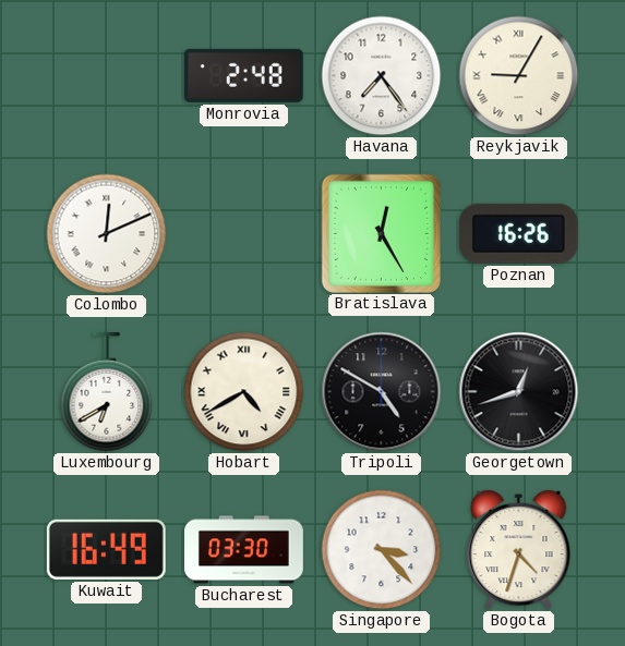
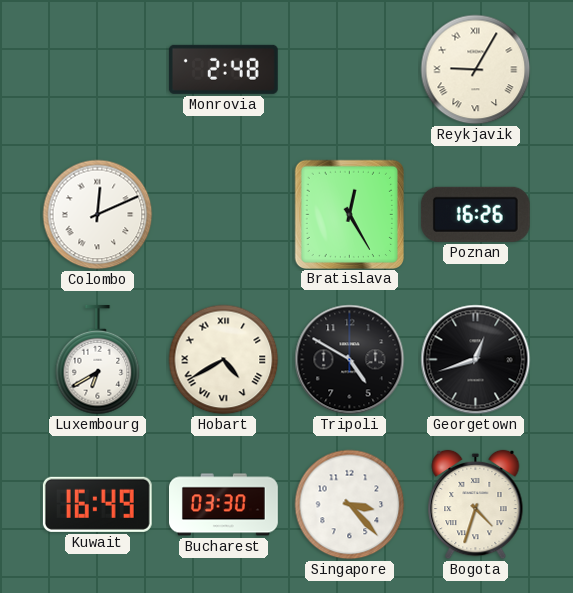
Havana: 7:24 -> none
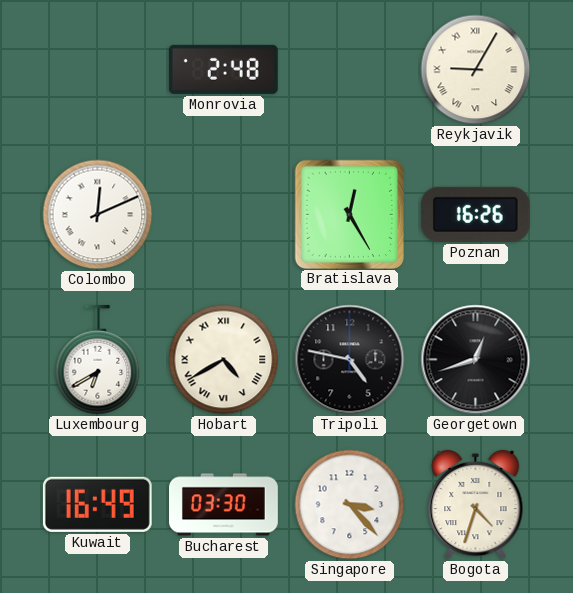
Tripoli: 4:50 -> 4:47
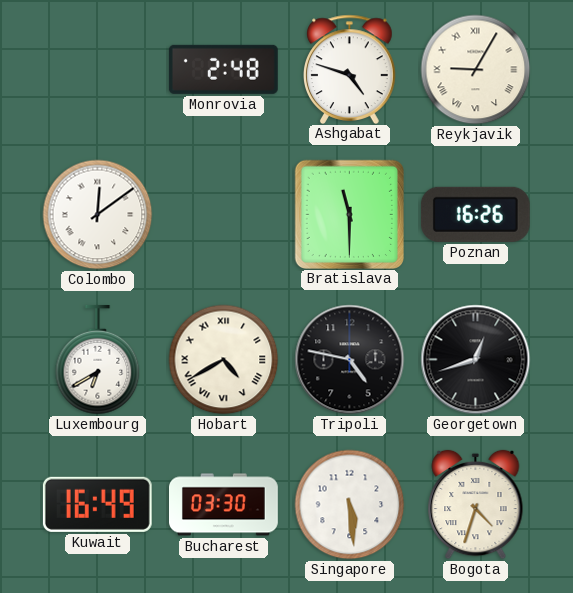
Ashgabat: none -> 4:48
Colombo: 12:11 -> 12:09
Bratislava: 12:25 -> 11:30
Singapore: 3:23 -> 5:29
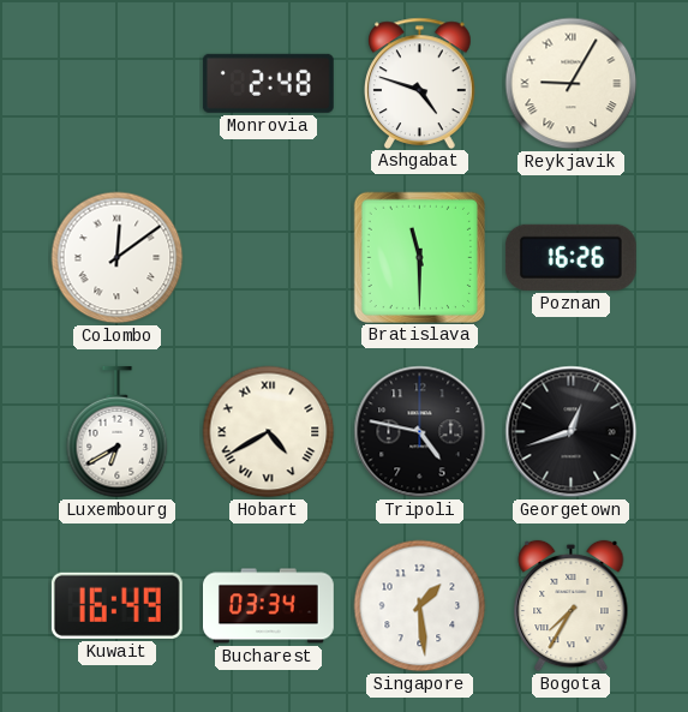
Bucharest: 03:30 -> 03:34
Singapore: 5:29 -> 1:29
Bogota: 4:33 -> 7:35
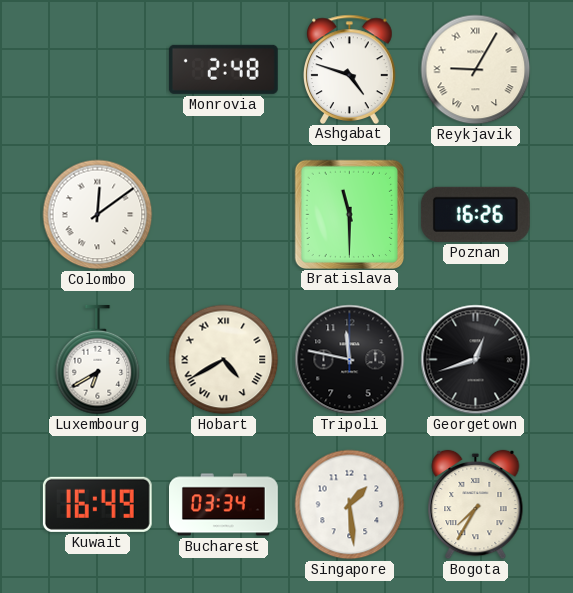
Tripoli: 4:47 -> 11:47
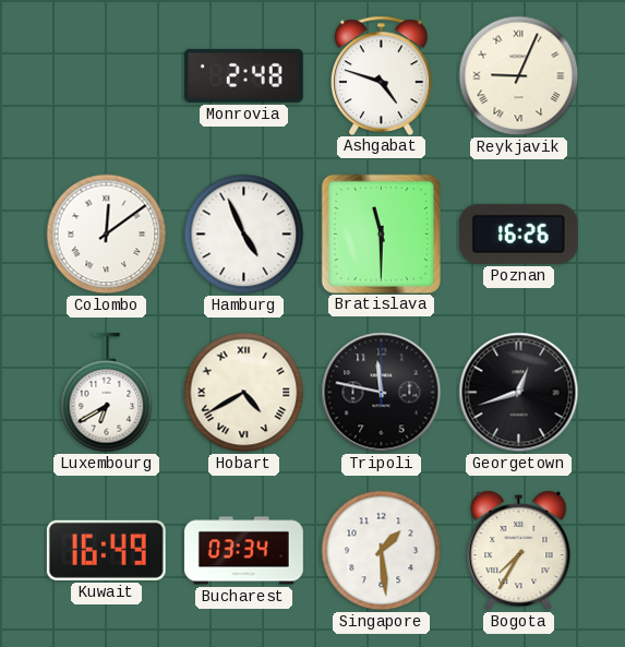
Reykjavik: 9:05 -> 9:04
Hamburg: none -> 4:56
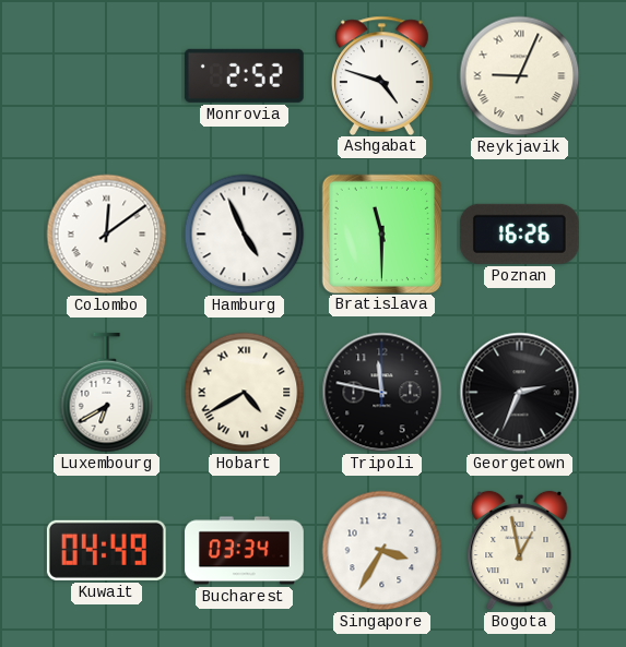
Monrovia: 2:48 -> 2:52
Georgetown: 12:42 -> 2:34
Kuwait: 16:49 -> 04:49
Singapore: 1:29 -> 3:35
Bogota: 7:35 -> 12:58
